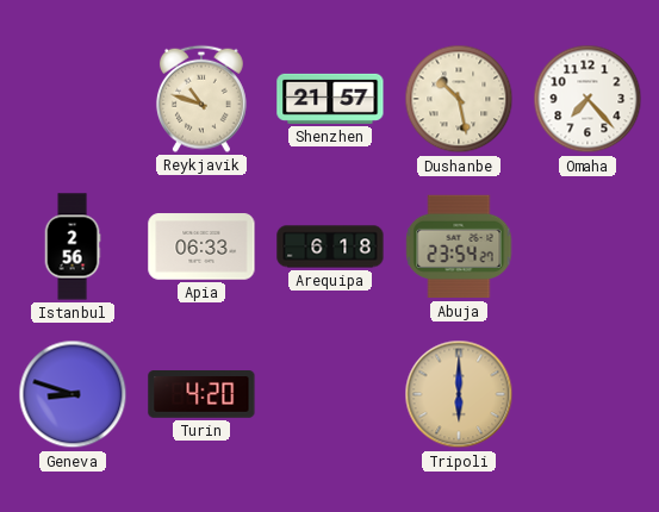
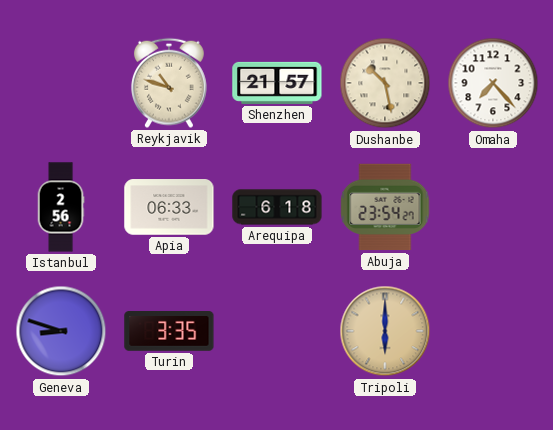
Turin: 4:20 -> 3:35
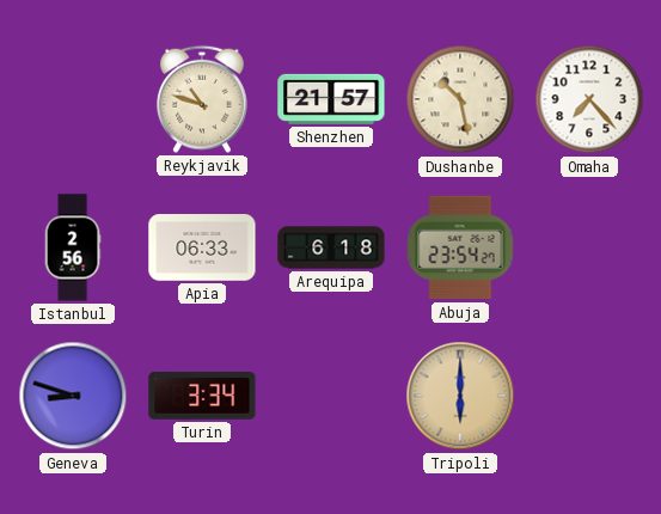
Turin: 3:35 -> 3:34
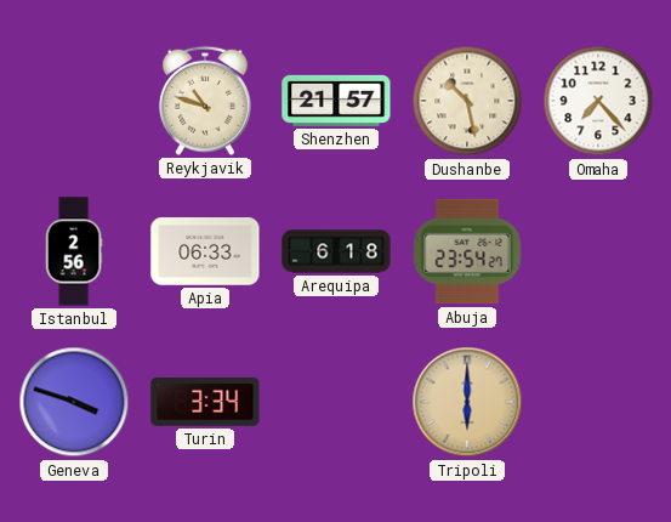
Geneva: 8:48 -> 3:48
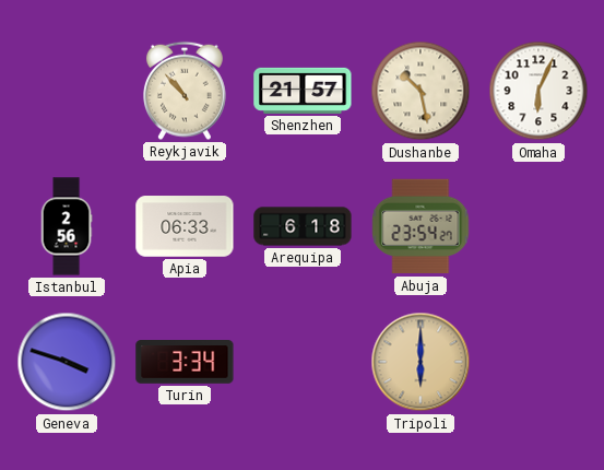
Reykjavik: 10:48 -> 10:53
Omaha: 7:23 -> 6:04
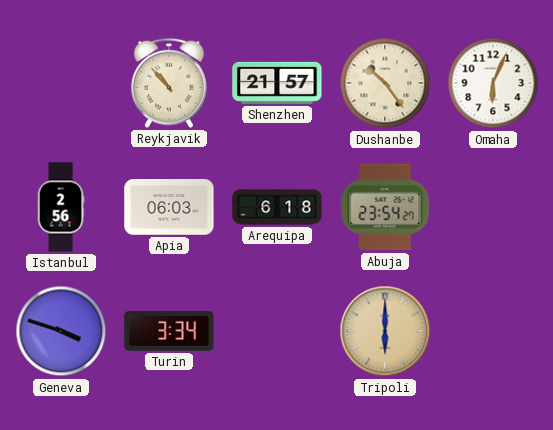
Dushanbe: 10:28 -> 10:24
Apia: 06:33 -> 06:03
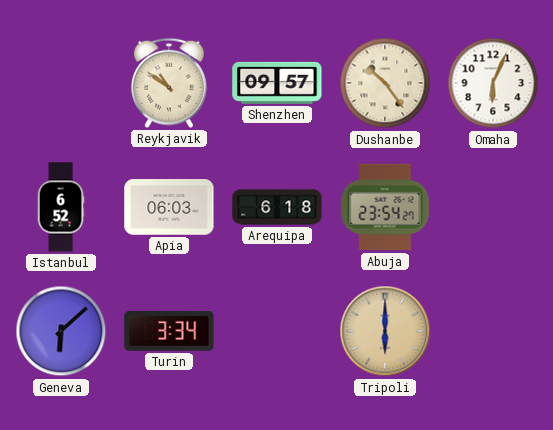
Reykjavik: 10:53 -> 10:51
Shenzhen: 21:57 -> 09:57
Istanbul: 2:56 -> 6:52
Geneva: 3:48 -> 6:08
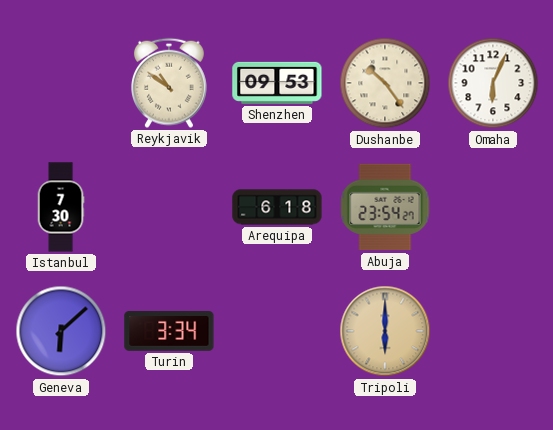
Shenzhen: 09:57 -> 09:53
Istanbul: 6:52 -> 7:30
Apia: 06:03 -> none
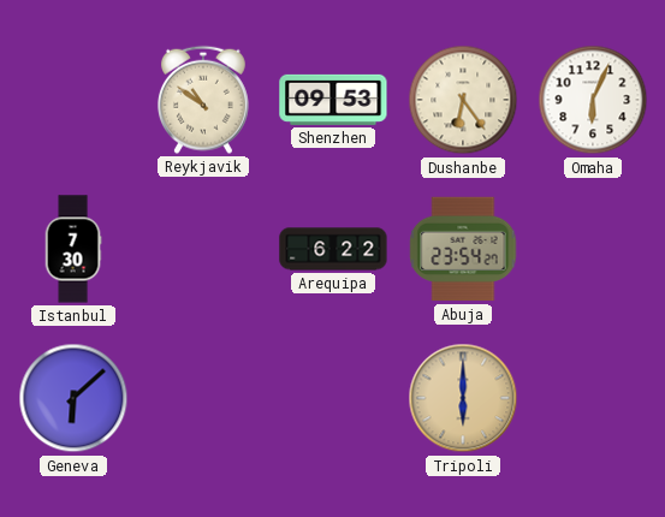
Dushanbe: 10:24 -> 6:24
Arequipa: 6:18 -> 6:22
Turin: 3:34 -> none
